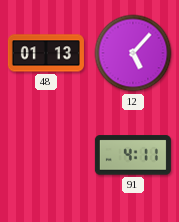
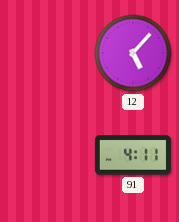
48: 01:13 -> none
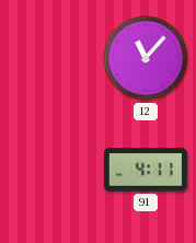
12: 5:07 -> 11:07
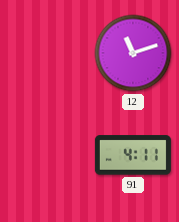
12: 11:07 -> 11:12
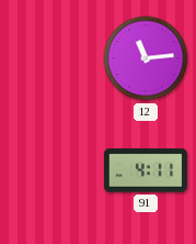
12: 11:12 -> 11:14
